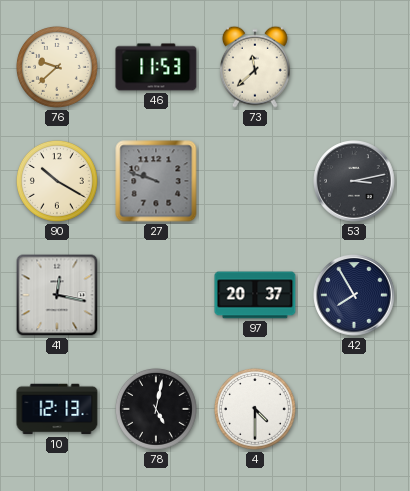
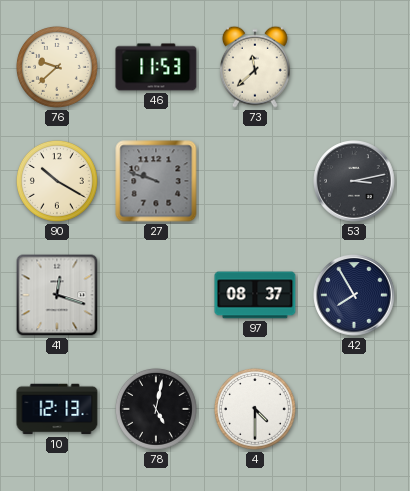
41: 12:17 -> 12:18
97: 20:37 -> 08:37
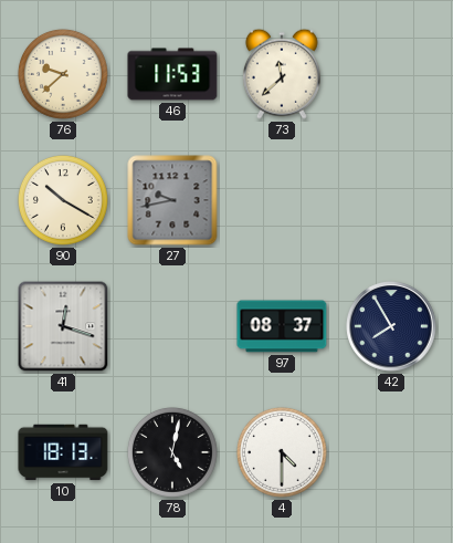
27: 9:48 -> 9:43
53: 3:13 -> none
10: 12:13 -> 18:13
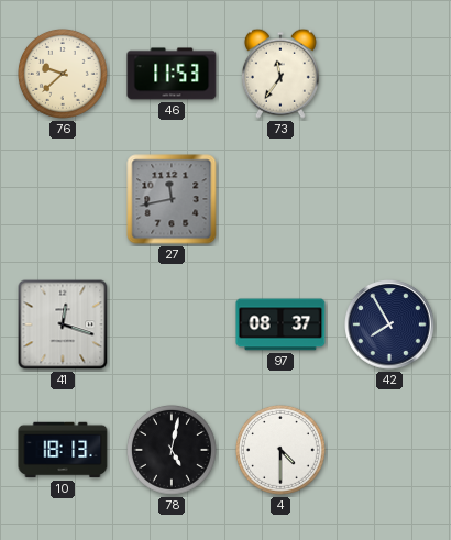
73: 11:38 -> 11:36
90: 10:20 -> none
27: 9:43 -> 11:43
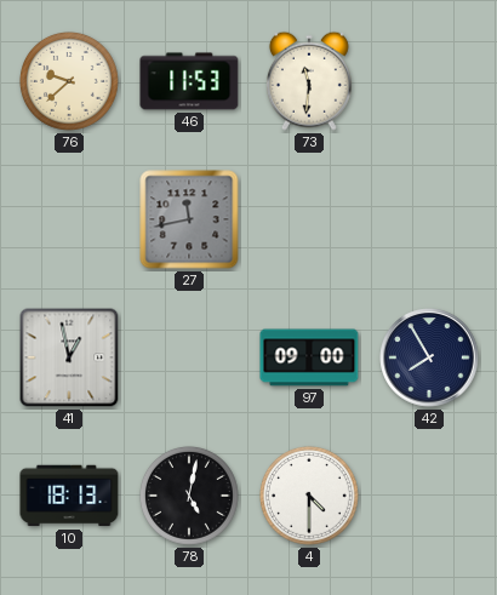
73: 11:36 -> 11:31
41: 12:18 -> 12:58
97: 08:37 -> 09:00
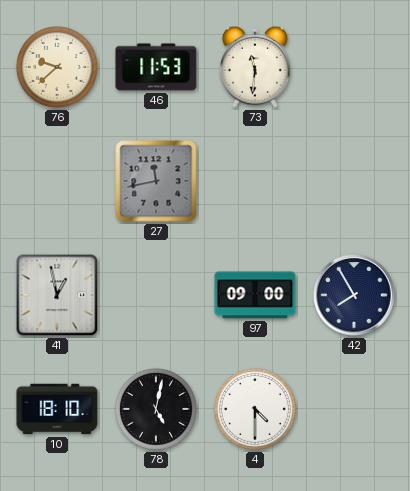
10: 18:13 -> 18:10
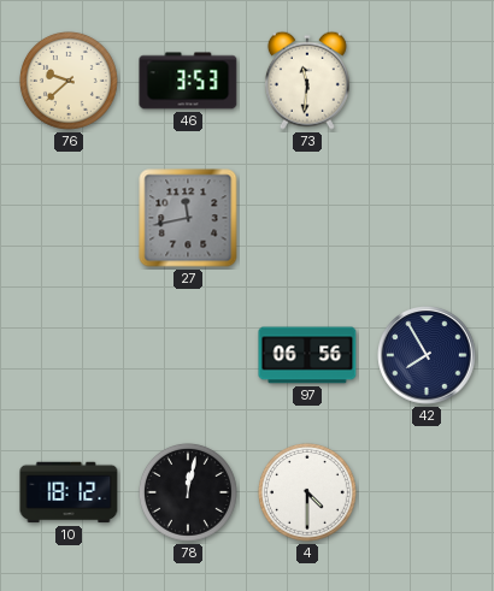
46: 11:53 -> 3:53
41: 12:58 -> none
97: 09:00 -> 06:56
10: 18:10 -> 18:12
78: 5:02 -> 12:02
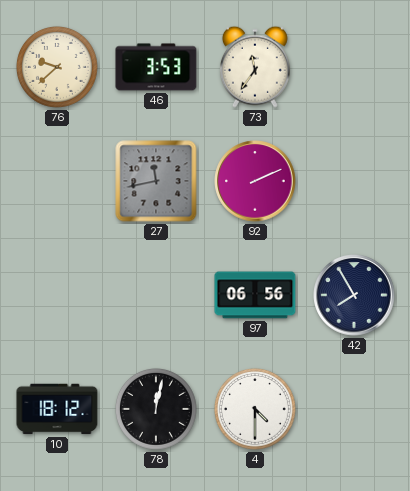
73: 11:31 -> 11:36
92: none -> 2:11
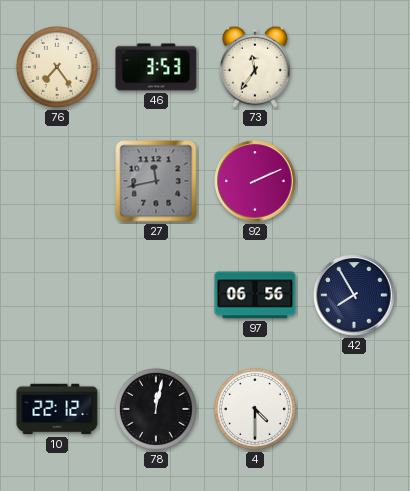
76: 9:38 -> 7:24
10: 18:12 -> 22:12
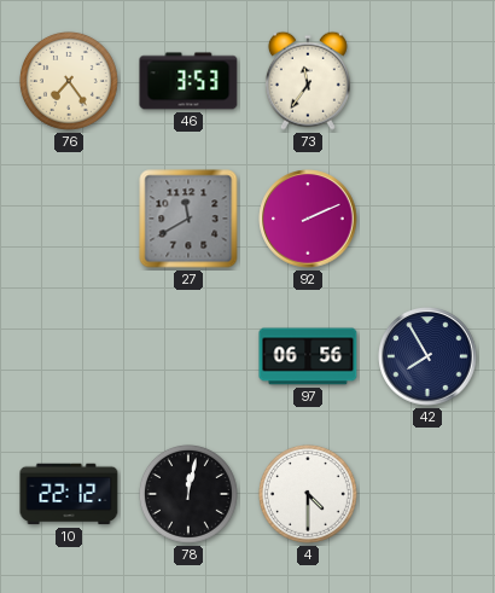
27: 11:43 -> 11:40
